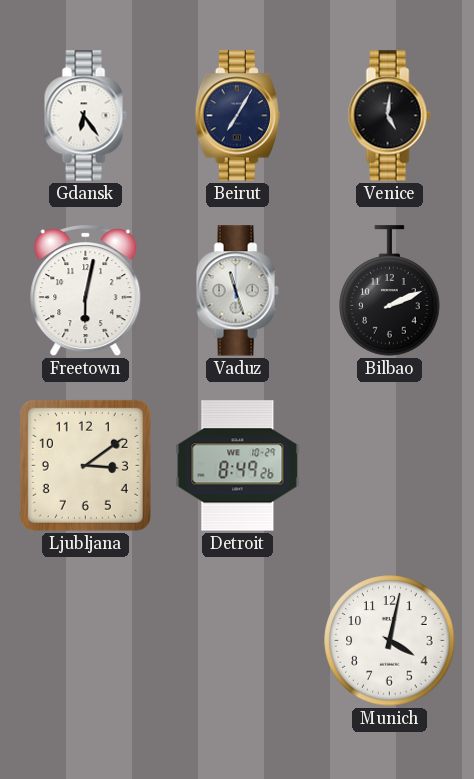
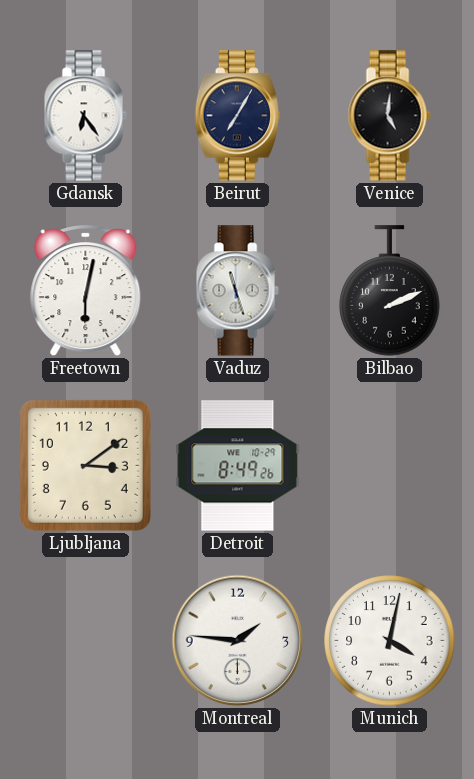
Montreal: none -> 1:46
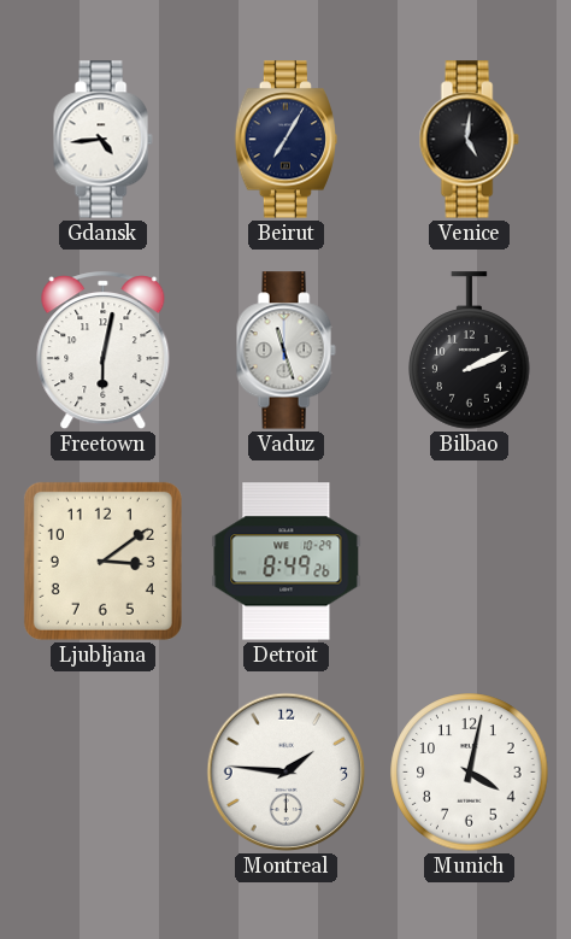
Gdansk: 6:24 -> 4:44
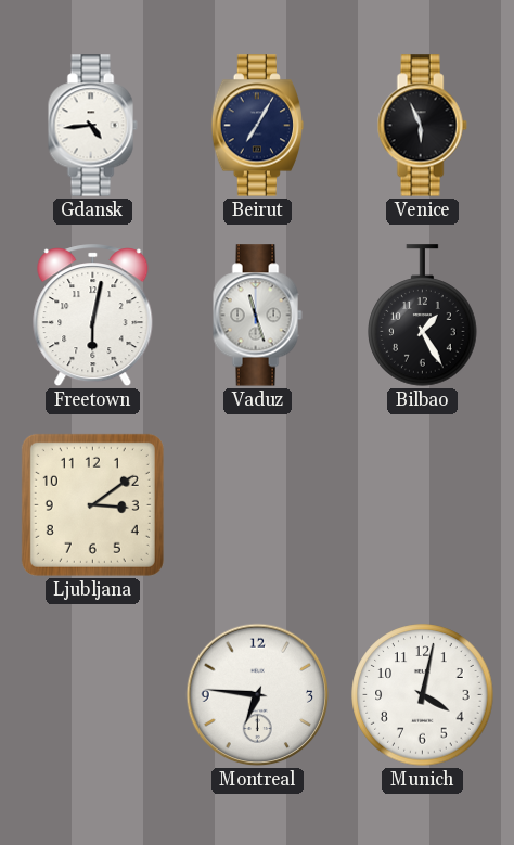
Venice: 5:01 -> 5:56
Bilbao: 2:11 -> 1:25
Detroit: 8:49 -> none
Montreal: 1:46 -> 6:46
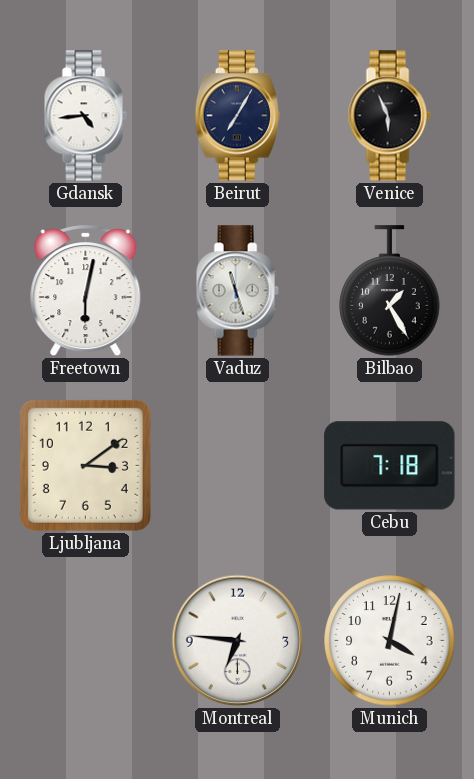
Cebu: none -> 7:18
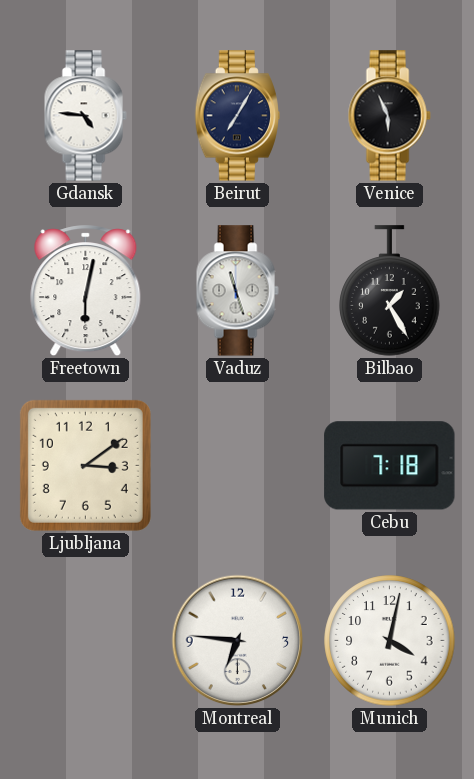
Gdansk: 4:44 -> 4:46
